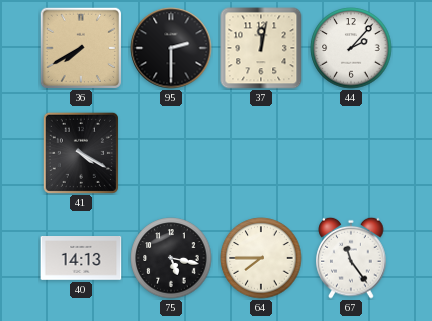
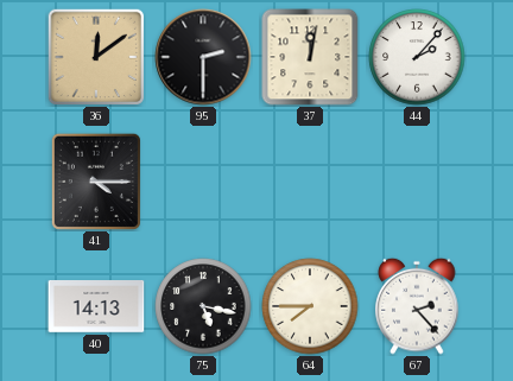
36: 7:40 -> 12:09
41: 4:20 -> 4:15
67: 11:24 -> 2:23
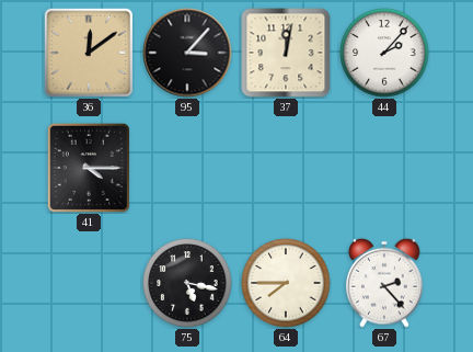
95: 2:30 -> 3:07
40: 14:13 -> none
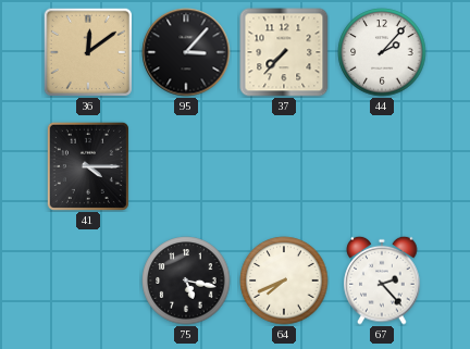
37: 12:02 -> 7:37
64: 7:45 -> 7:41
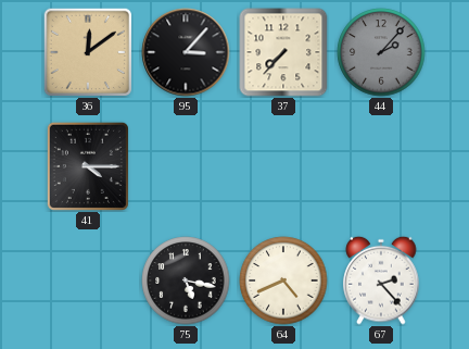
44 dial: white -> grey
64: 7:41 -> 4:41
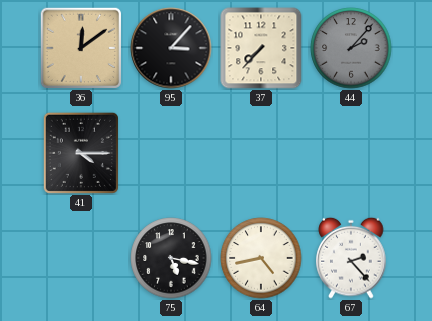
64: 4:41 -> 4:43
